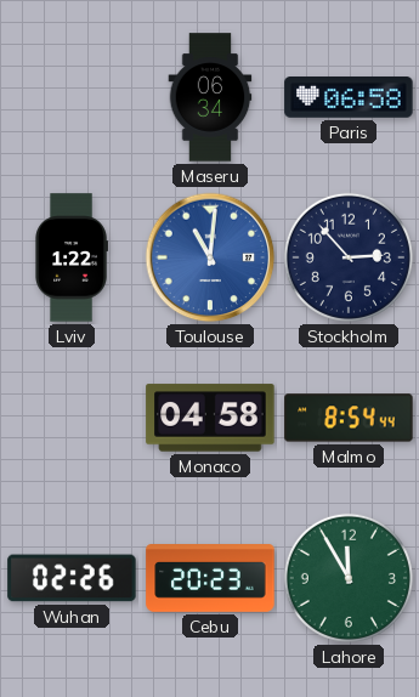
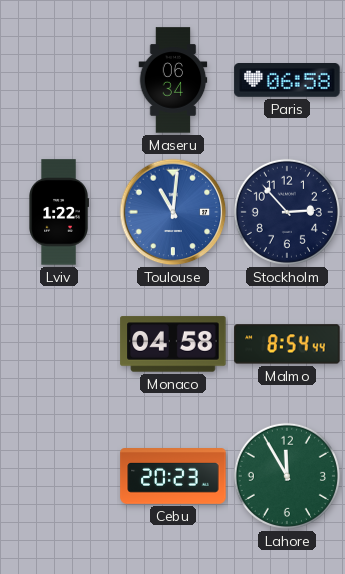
Wuhan: 02:26 -> none
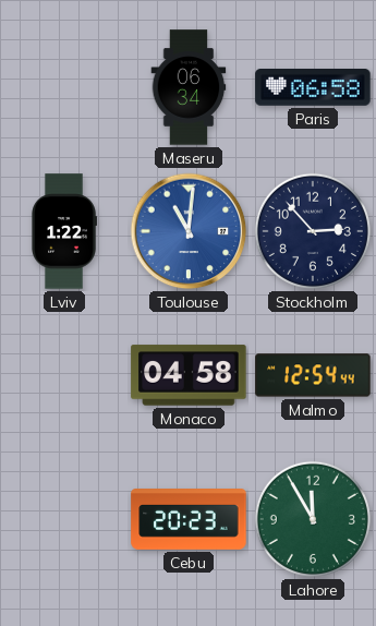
Malmo: 8:54 -> 12:54
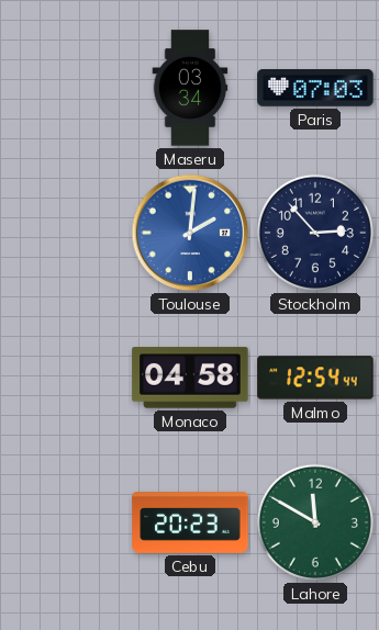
Maseru: 06:34 -> 03:34
Paris: 06:58 -> 07:03
Lviv: 1:22 -> none
Toulouse: 11:01 -> 2:01
Lahore: 11:55 -> 11:50
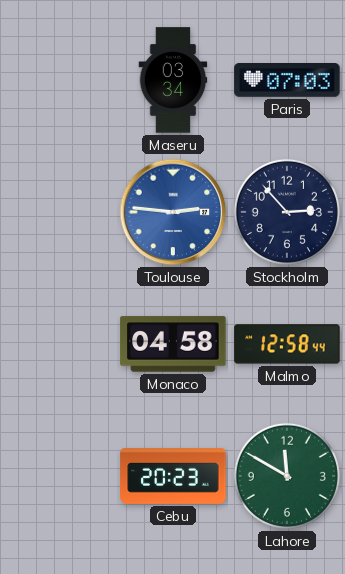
Toulouse: 2:01 -> 2:46
Malmo: 12:54 -> 12:58
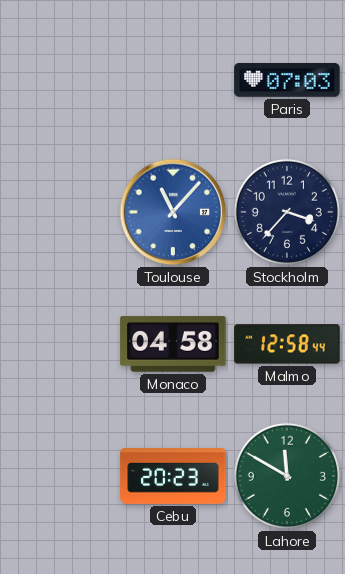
Maseru: 03:34 -> none
Toulouse: 2:46 -> 11:07
Stockholm: 2:53 -> 3:37
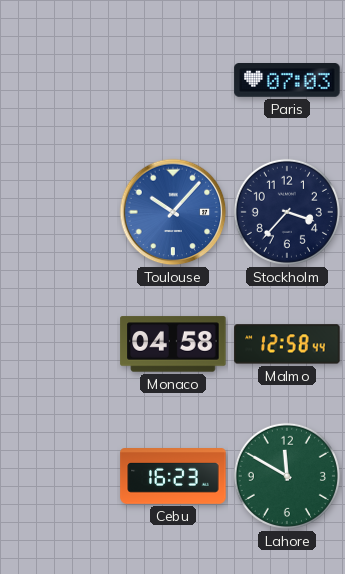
Toulouse: 11:07 -> 10:07
Cebu: 20:23 -> 16:23
